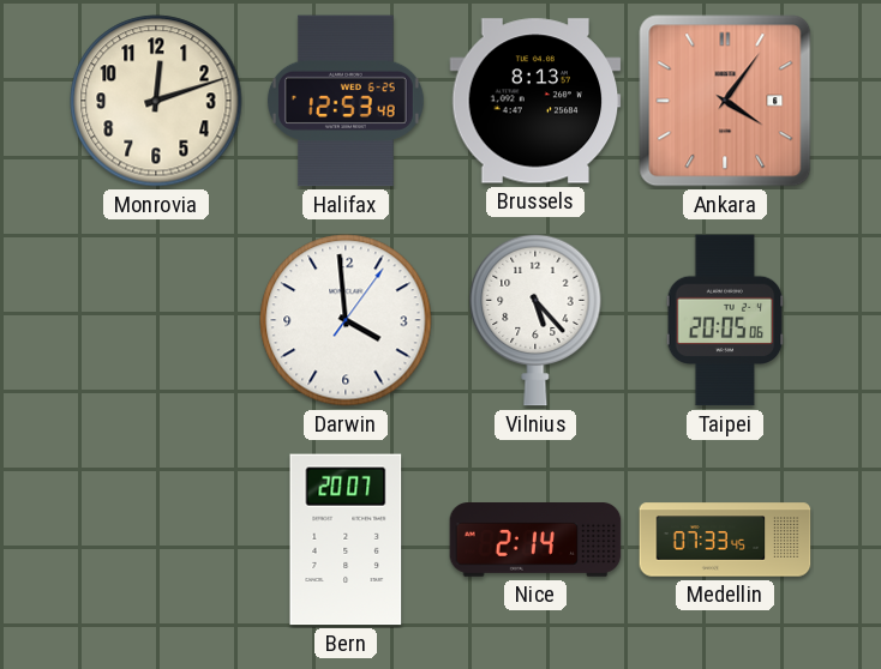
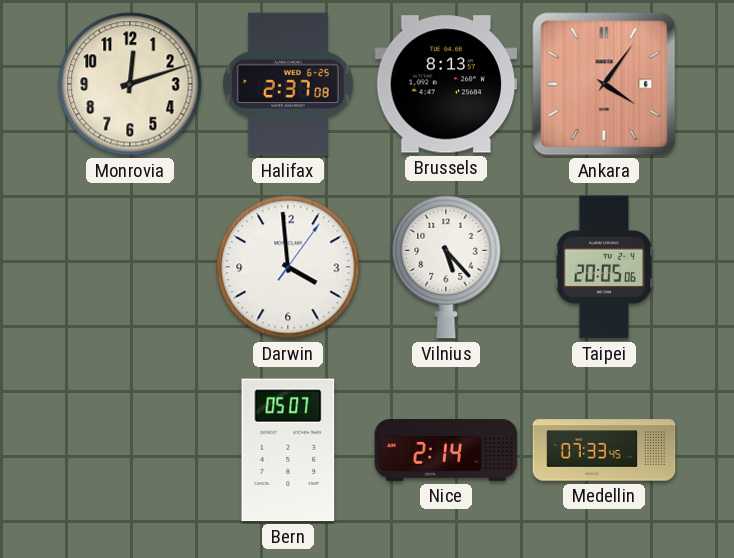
Halifax: 12:53 -> 2:37
Bern: 20:07 -> 05:07
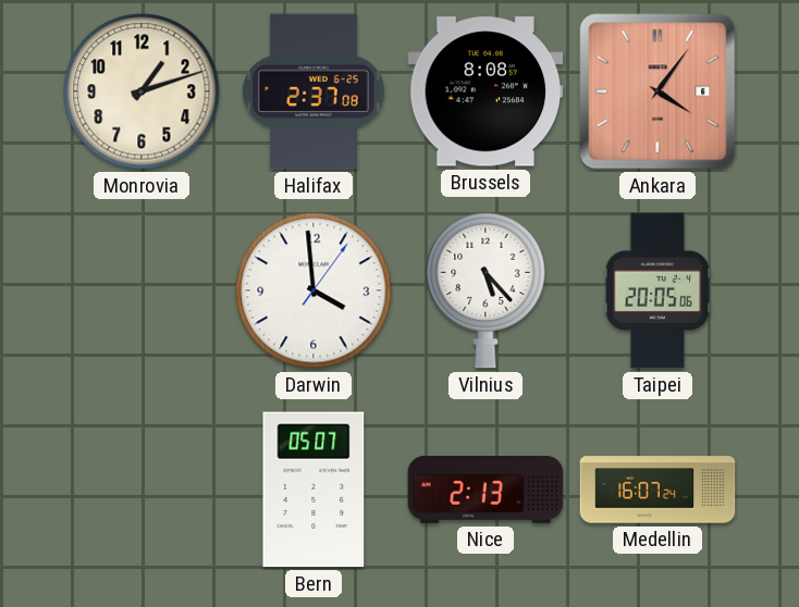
Monrovia: 12:12 -> 1:12
Brussels: 8:13 -> 8:08
Nice: 2:14 -> 2:13
Medellin: 07:33 -> 16:07
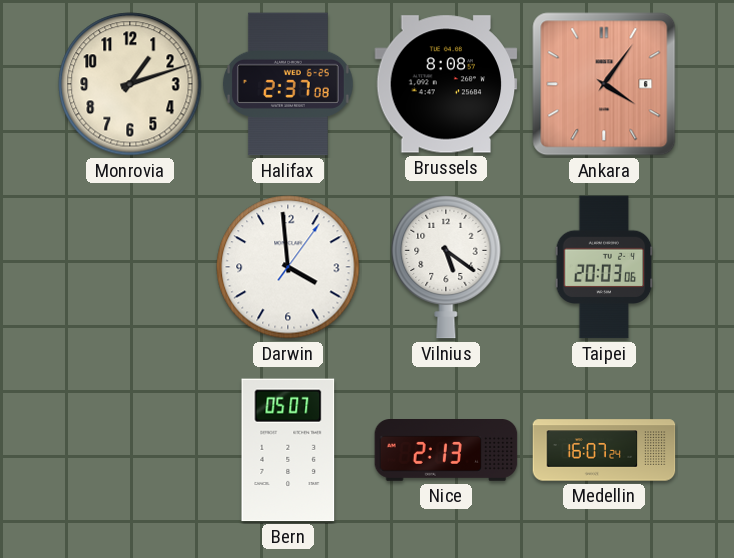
Vilnius: 5:23 -> 5:21
Taipei: 20:05 -> 20:03
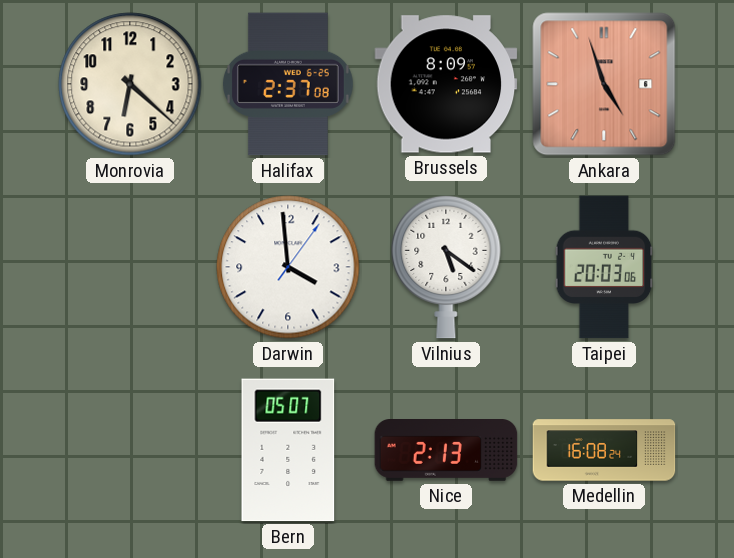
Monrovia: 1:12 -> 6:22
Brussels: 8:08 -> 8:09
Ankara: 4:06 -> 4:57
Medellin: 16:07 -> 16:08
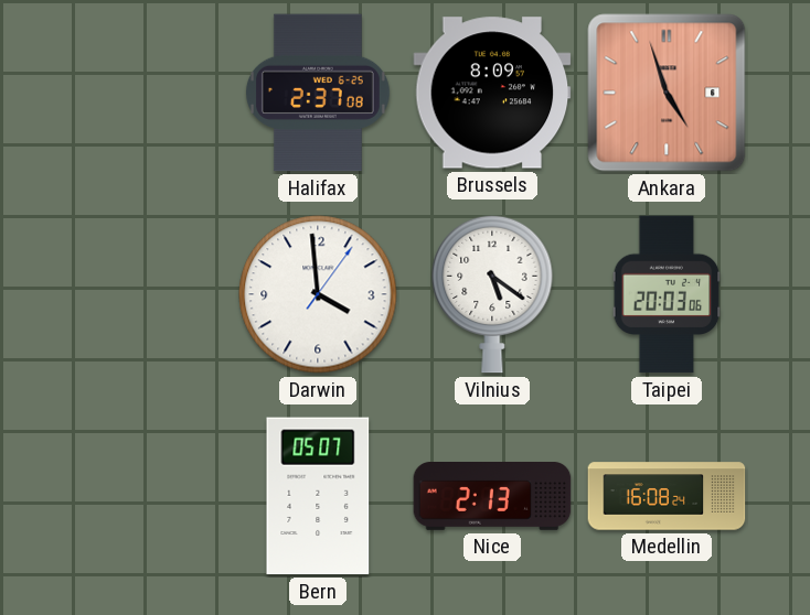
Monrovia: 6:22 -> none
